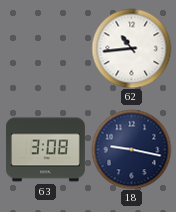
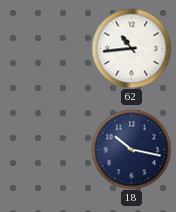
63: 3:08 -> none
18: 9:17 -> 10:17
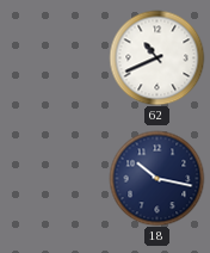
62: 10:44 -> 10:41
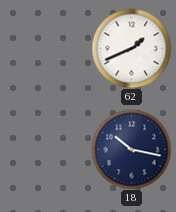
62: 10:41 -> 1:41
